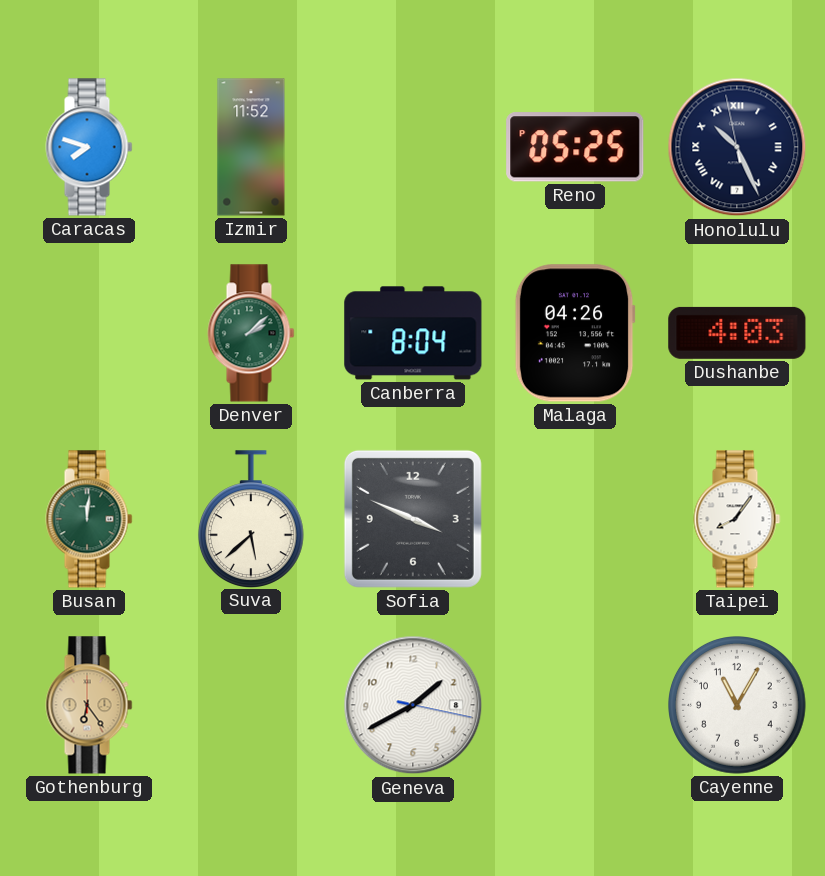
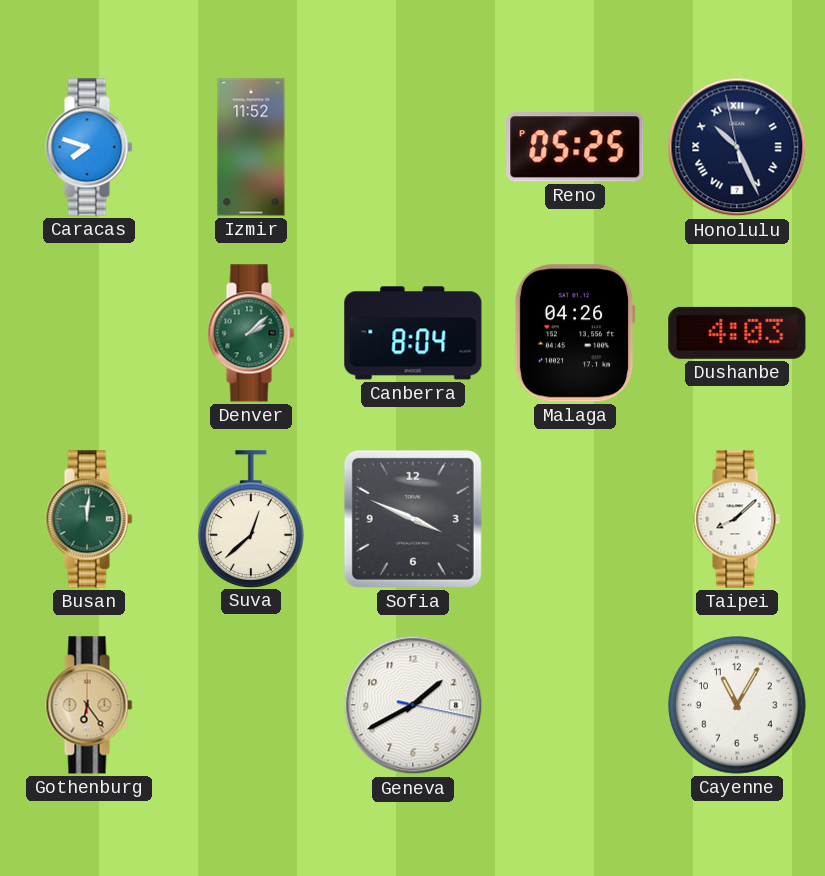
Suva: 5:38 -> 12:38
Taipei: 8:06 -> 8:08
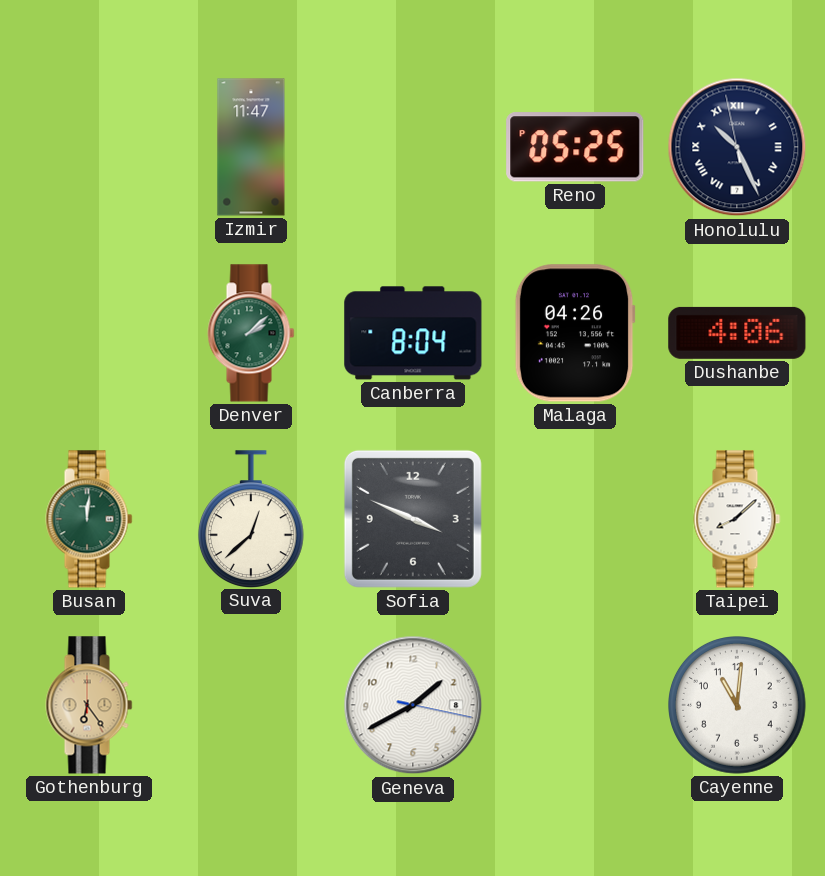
Caracas: 7:48 -> none
Izmir: 11:52 -> 11:47
Dushanbe: 4:03 -> 4:06
Cayenne: 11:05 -> 11:01
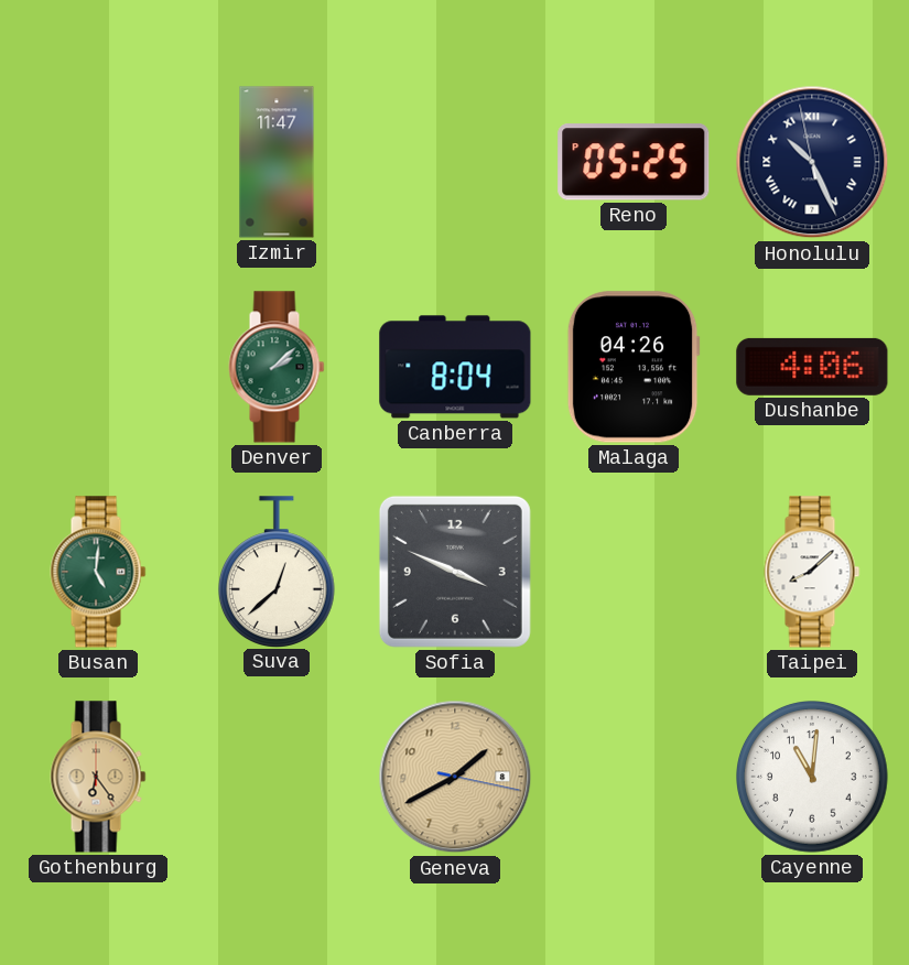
Busan: 12:01 -> 5:01
Geneva dial: white -> champagne
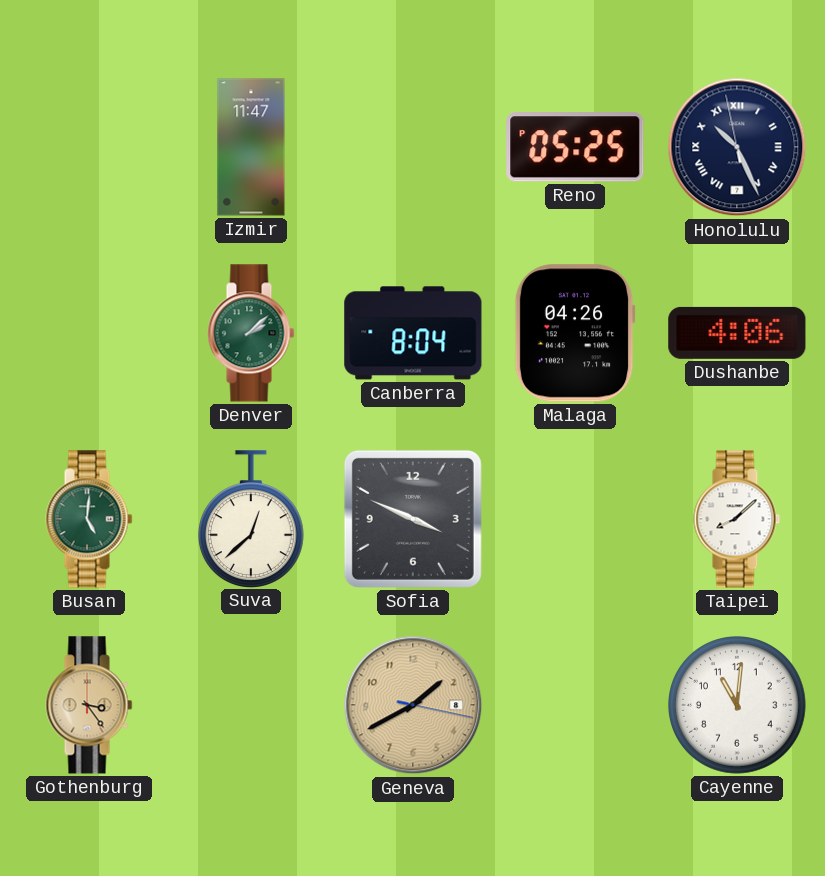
Gothenburg: 6:24 -> 3:24
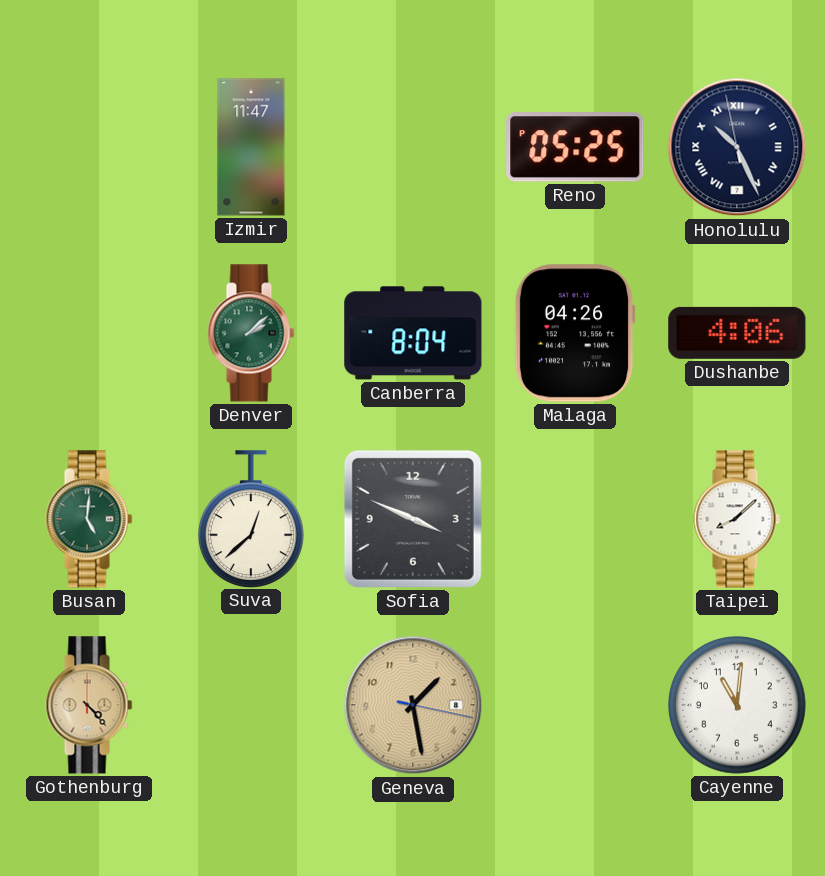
Gothenburg: 3:24 -> 4:23
Geneva: 1:40 -> 1:28
